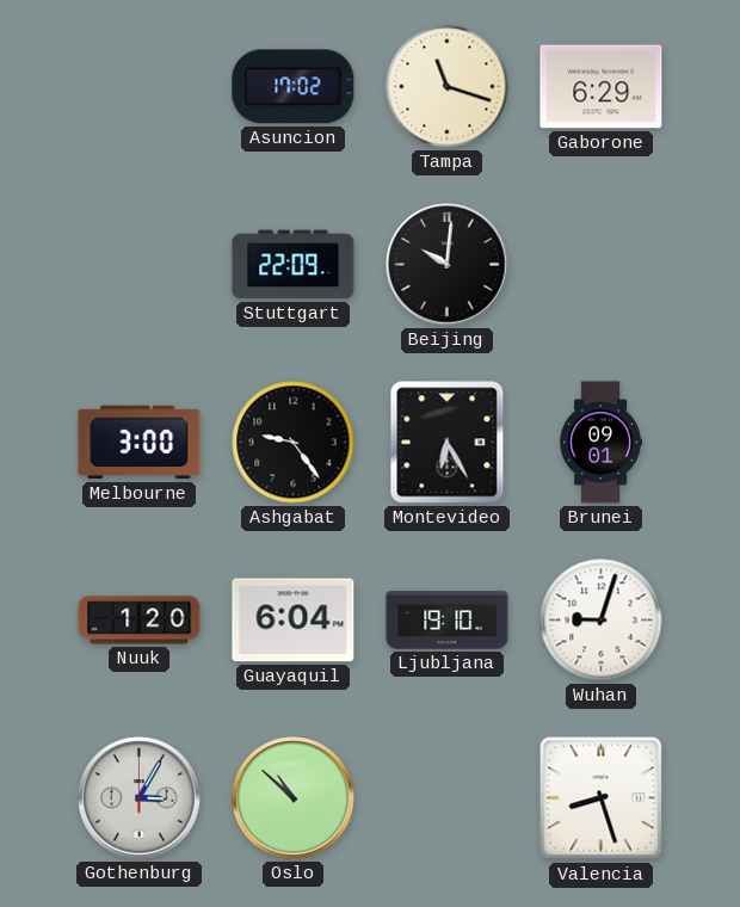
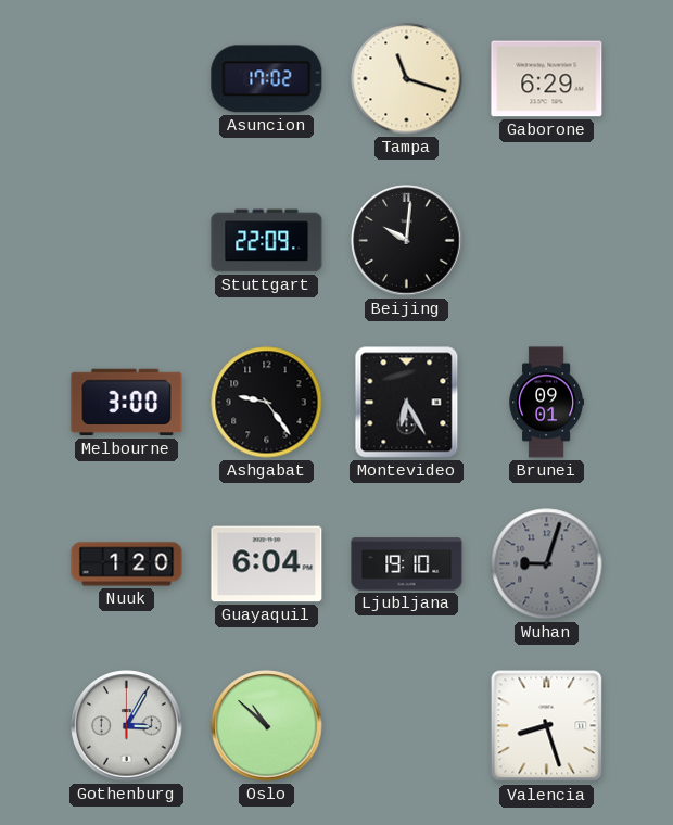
Wuhan dial: white -> grey
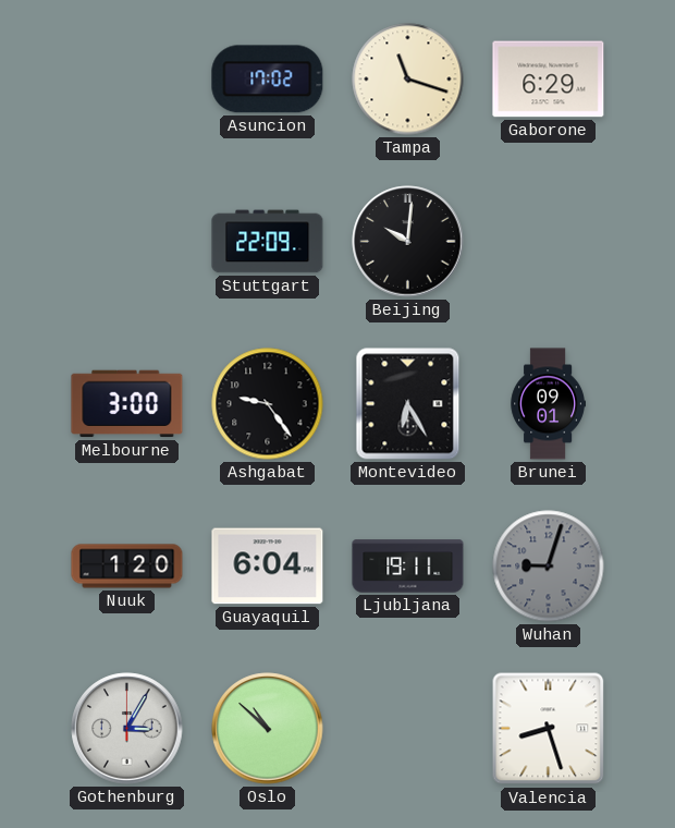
Ljubljana: 19:10 -> 19:11
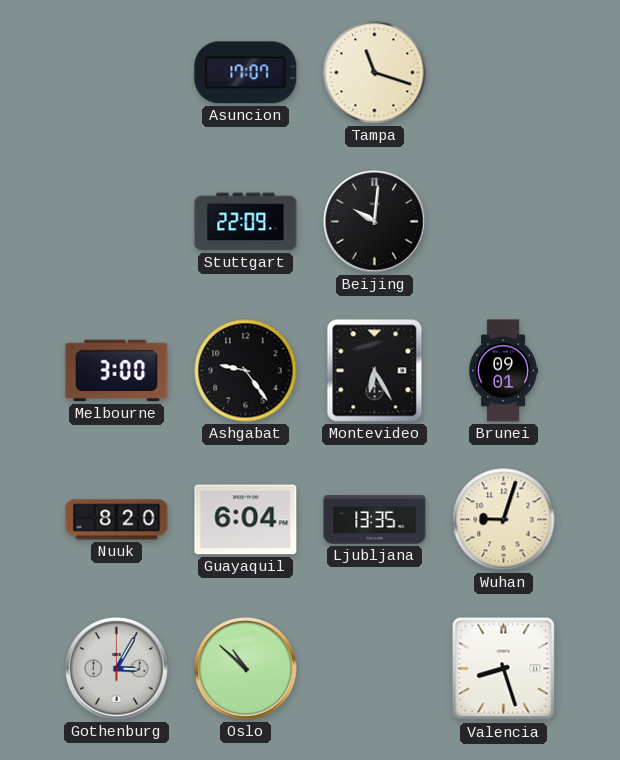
Asuncion: 17:02 -> 17:07
Gaborone: 6:29 -> none
Nuuk: 1:20 -> 8:20
Ljubljana: 19:11 -> 13:35
Wuhan dial: grey -> cream
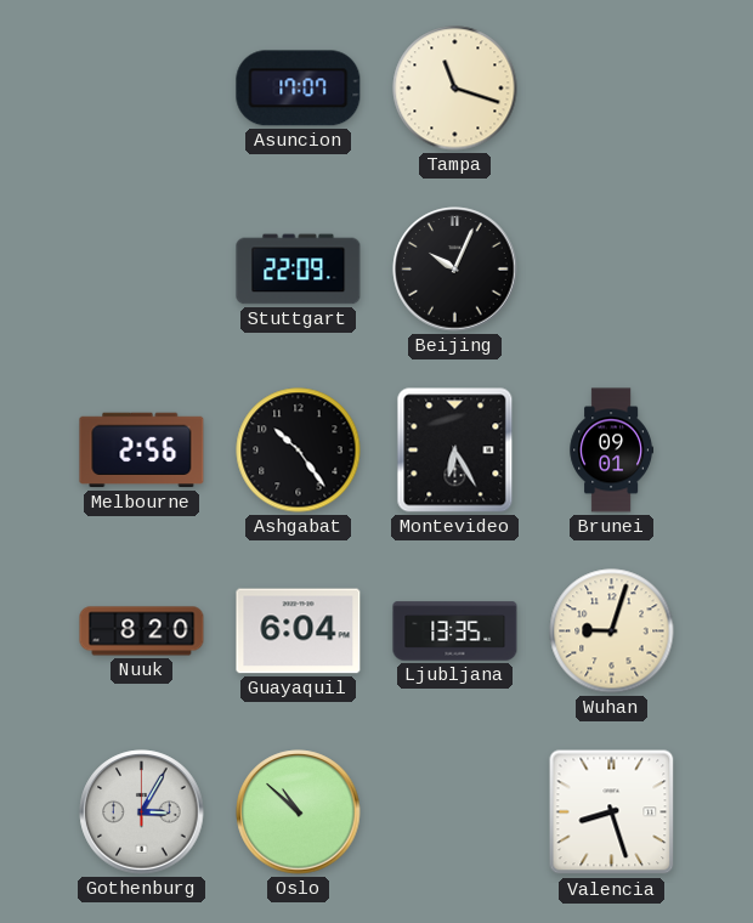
Beijing: 10:01 -> 10:04
Melbourne: 3:00 -> 2:56
Ashgabat: 9:24 -> 10:24
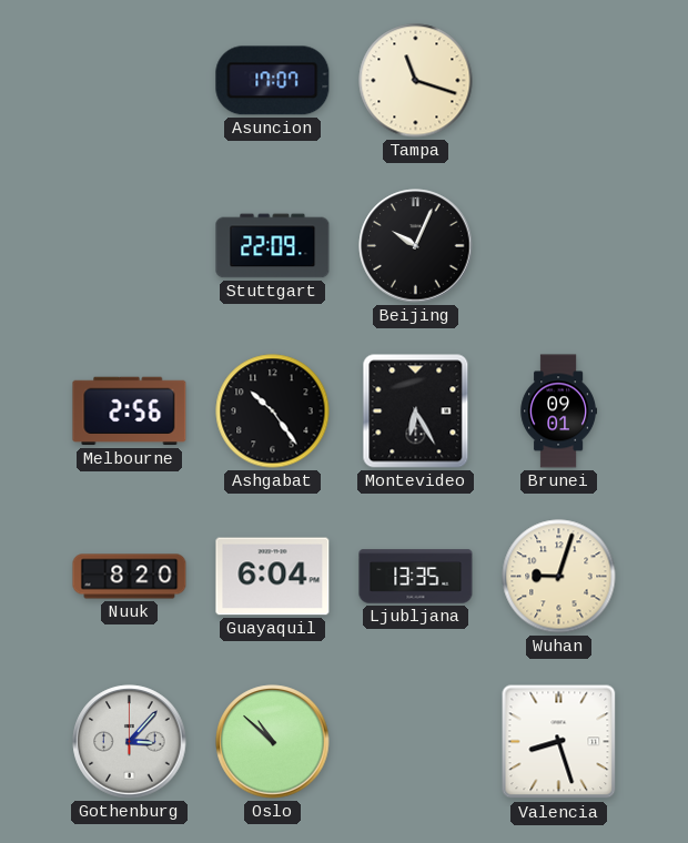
Gothenburg: 3:05 -> 3:07
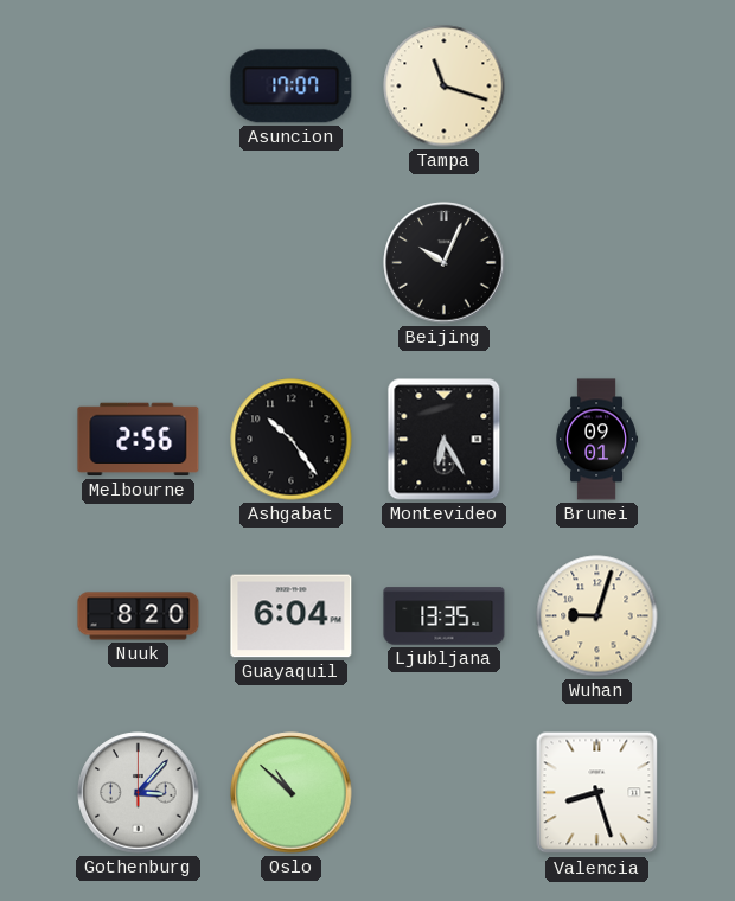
Stuttgart: 22:09 -> none
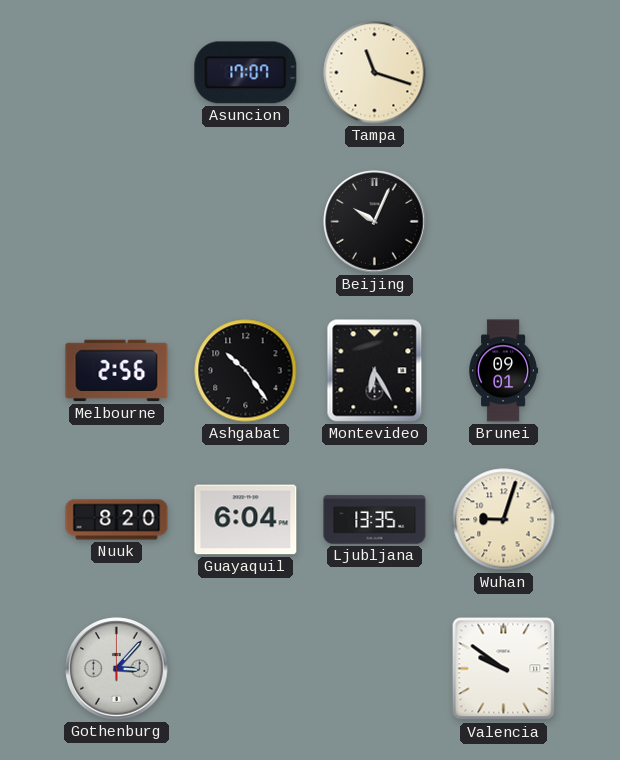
Oslo: 10:52 -> none
Valencia: 8:27 -> 9:51
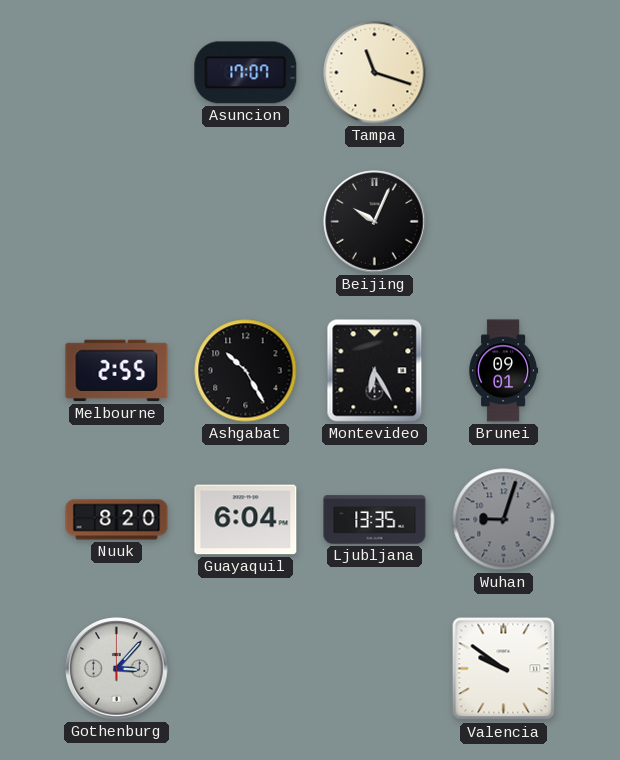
Melbourne: 2:56 -> 2:55
Ashgabat: 10:24 -> 10:25
Wuhan dial: cream -> grey
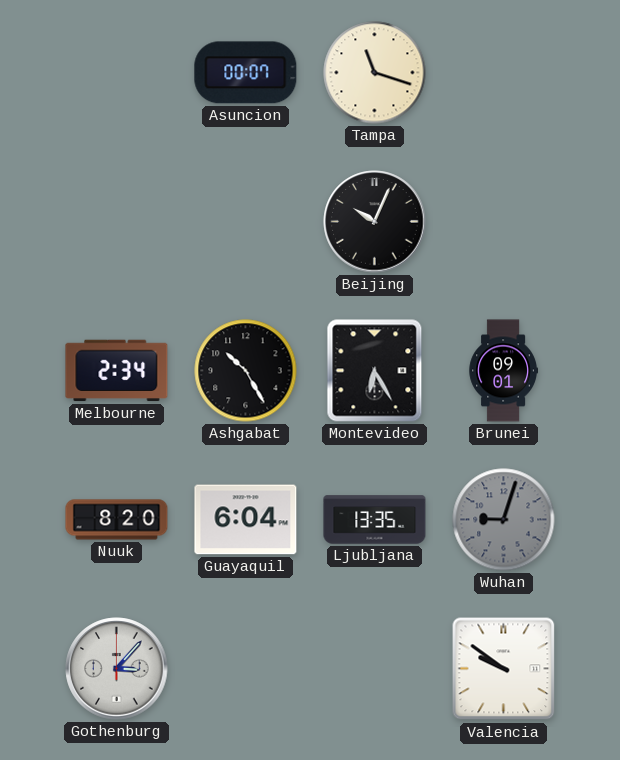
Asuncion: 17:07 -> 00:07
Melbourne: 2:55 -> 2:34
